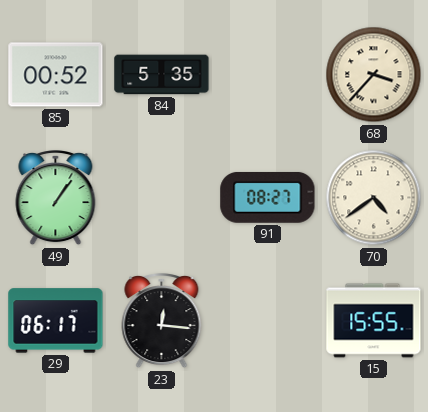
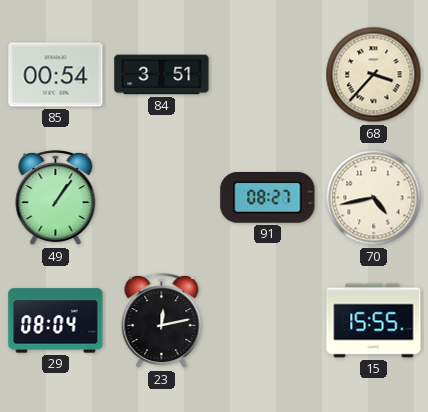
85: 00:52 -> 00:54
84: 5:35 -> 3:51
70: 4:39 -> 4:43
29: 06:17 -> 08:04
23: 12:16 -> 12:13
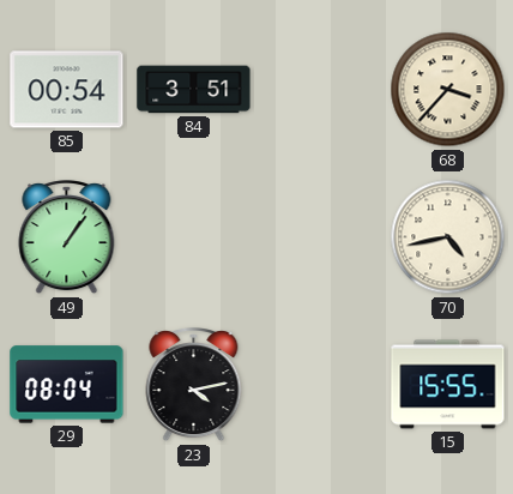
91: 08:27 -> none
23: 12:13 -> 4:13
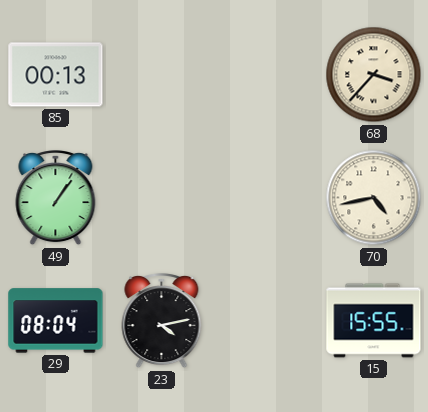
85: 00:54 -> 00:13
84: 3:51 -> none
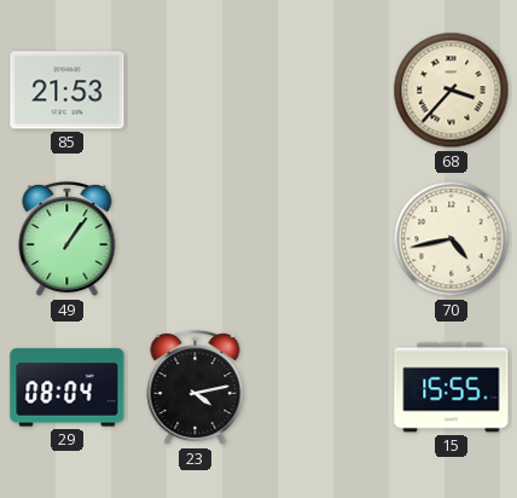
85: 00:13 -> 21:53
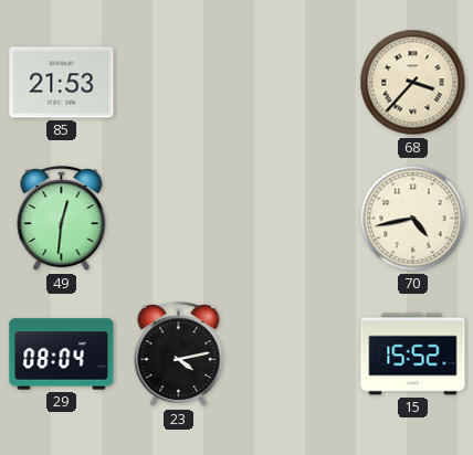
49: 1:06 -> 12:31
15: 15:55 -> 15:52
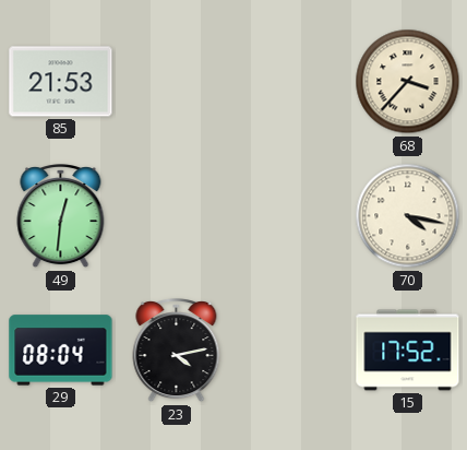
70: 4:43 -> 4:17
15: 15:52 -> 17:52
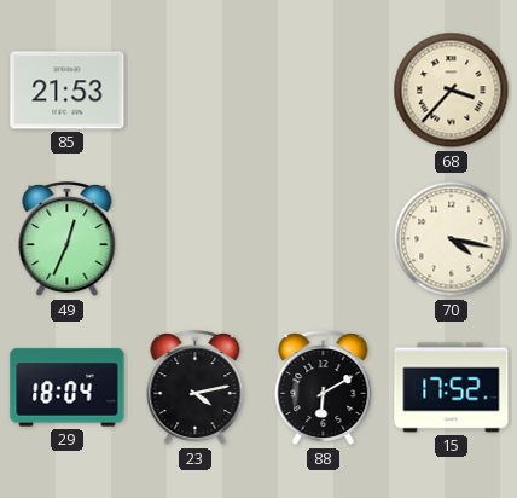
49: 12:31 -> 12:34
29: 08:04 -> 18:04
88: none -> 6:10
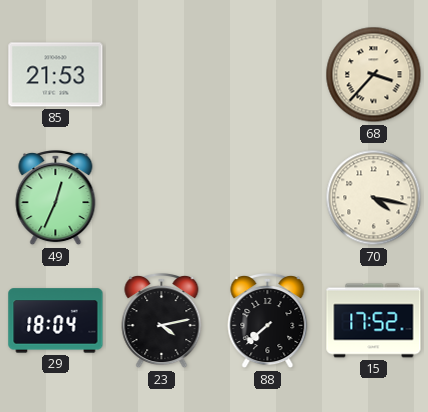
88: 6:10 -> 7:38
